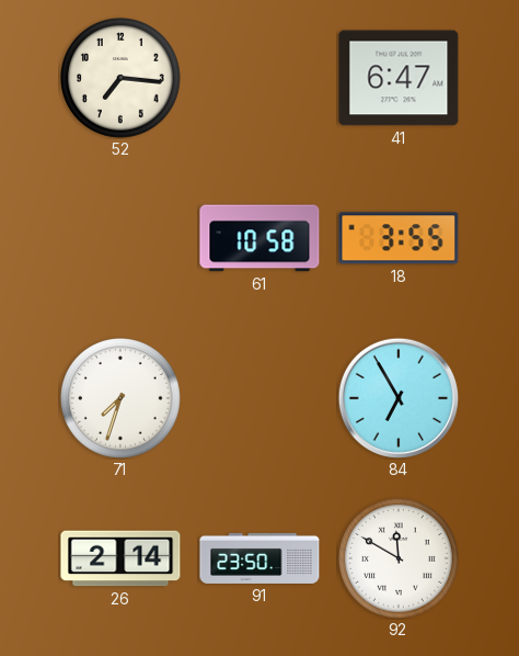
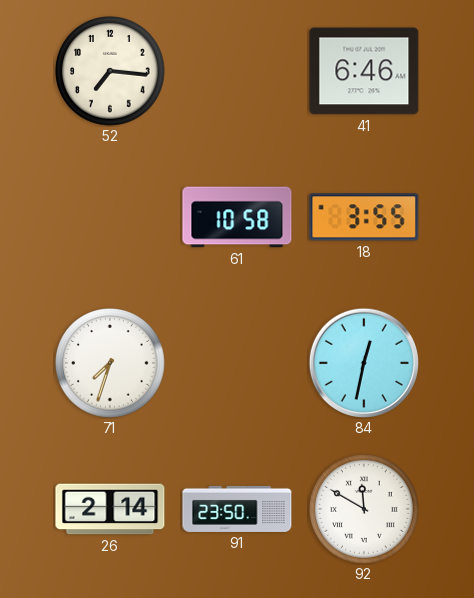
41: 6:47 -> 6:46
84: 6:55 -> 12:32
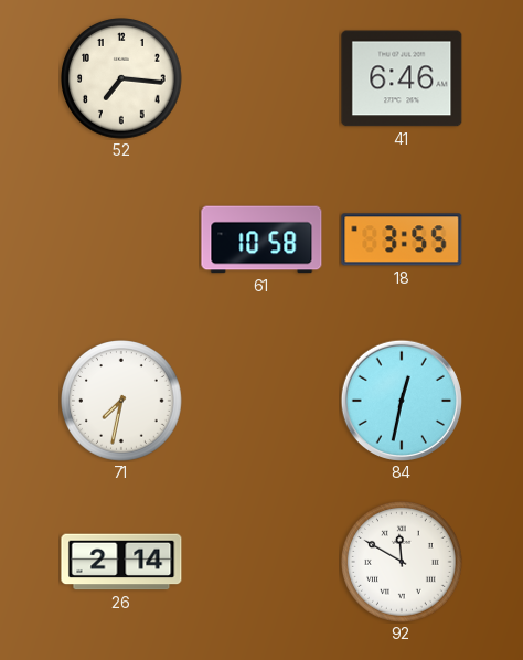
71: 7:33 -> 7:32
91: 23:50 -> none
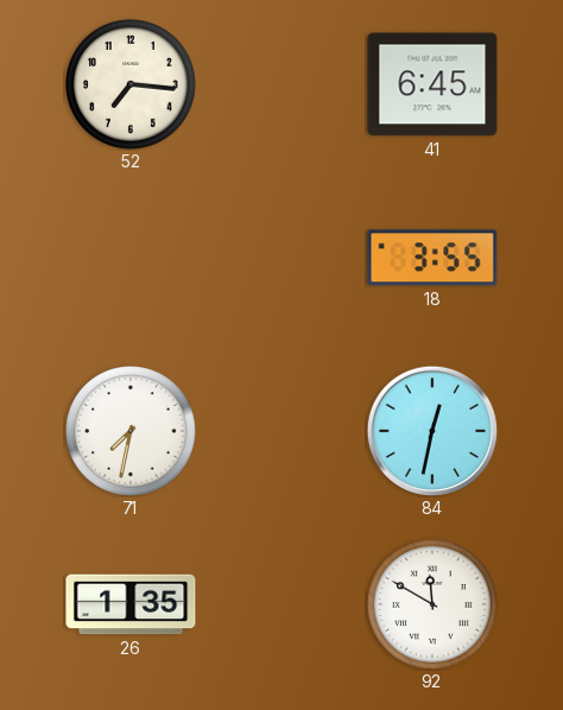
41: 6:46 -> 6:45
61: 10:58 -> none
26: 2:14 -> 1:35
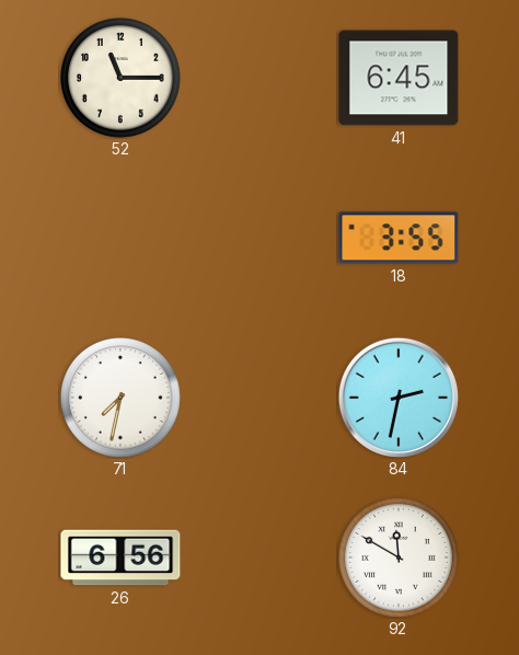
52: 7:16 -> 11:15
84: 12:32 -> 2:32
26: 1:35 -> 6:56
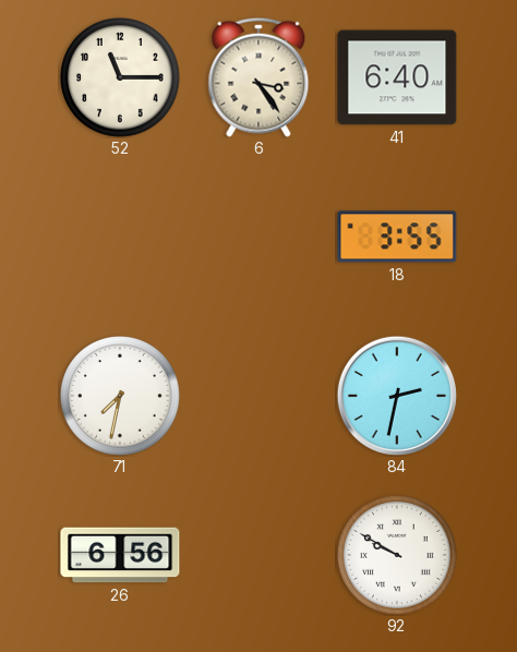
6: none -> 3:24
41: 6:45 -> 6:40
92: 11:50 -> 9:50
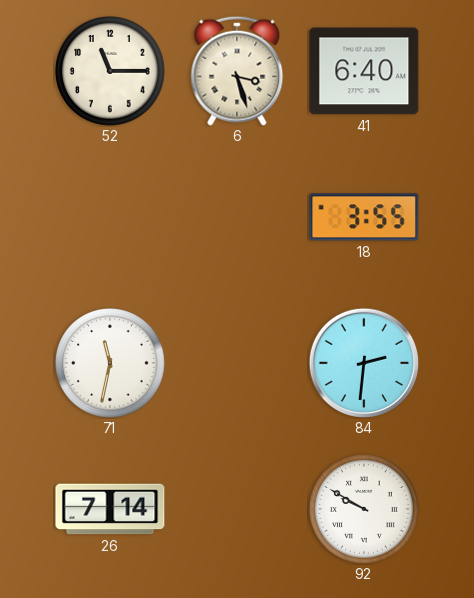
6: 3:24 -> 3:27
71: 7:32 -> 11:32
84: 2:32 -> 2:31
26: 6:56 -> 7:14
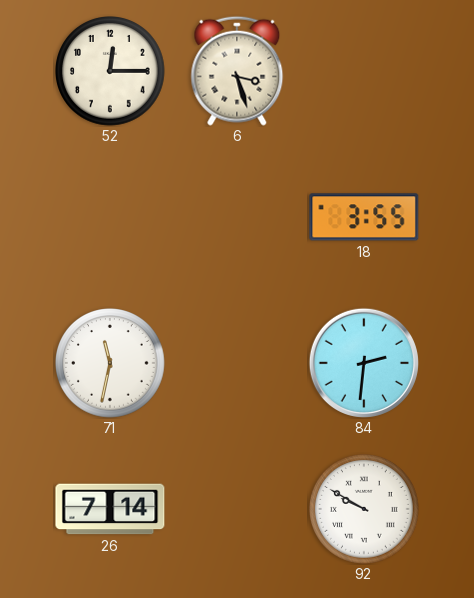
52: 11:15 -> 12:15
41: 6:40 -> none
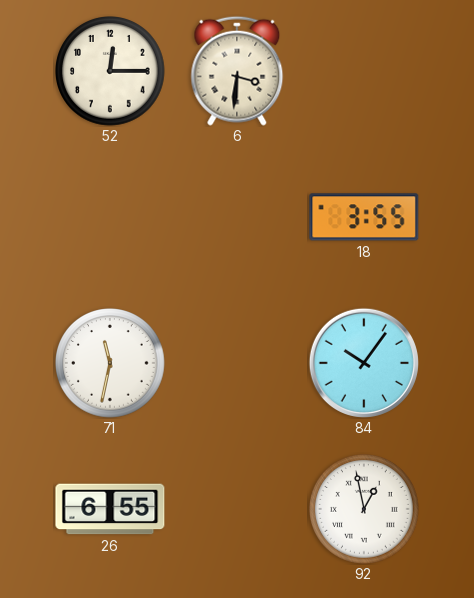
6: 3:27 -> 3:31
84: 2:31 -> 10:06
26: 7:14 -> 6:55
92: 9:50 -> 12:58
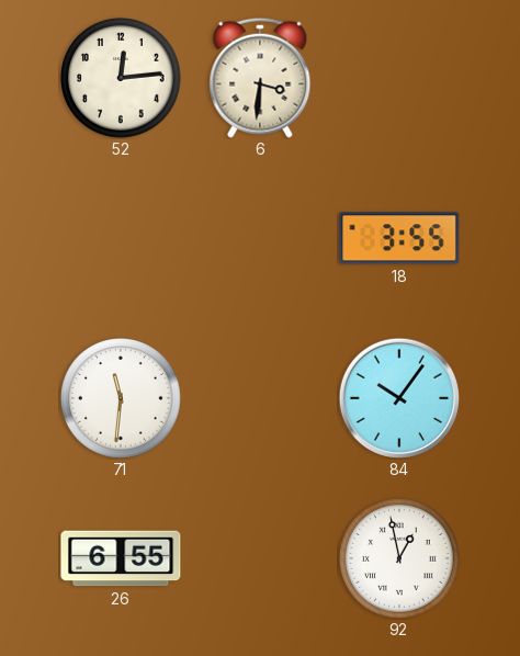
52: 12:15 -> 12:14
71: 11:32 -> 11:31
